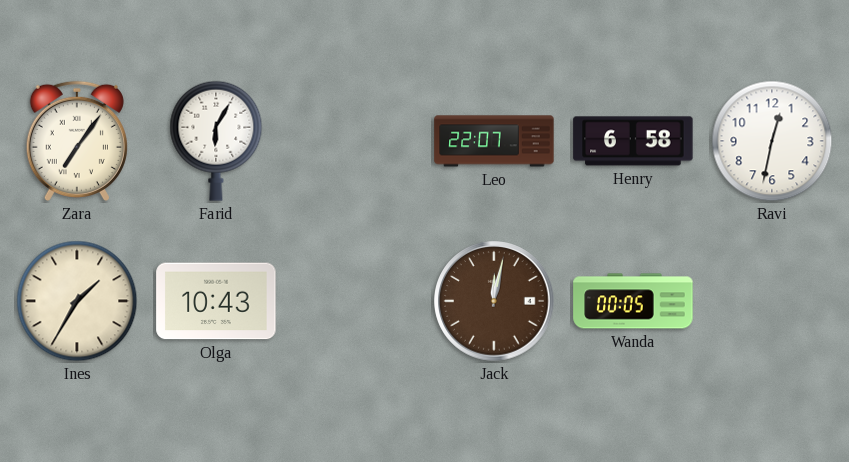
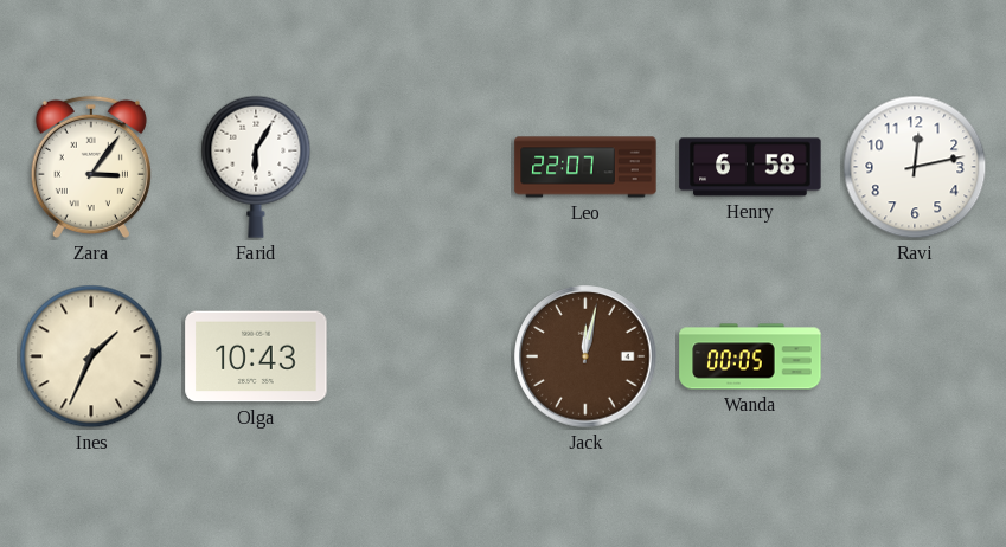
Zara: 7:06 -> 3:06
Ravi: 12:32 -> 12:13
Ines: 1:35 -> 1:34
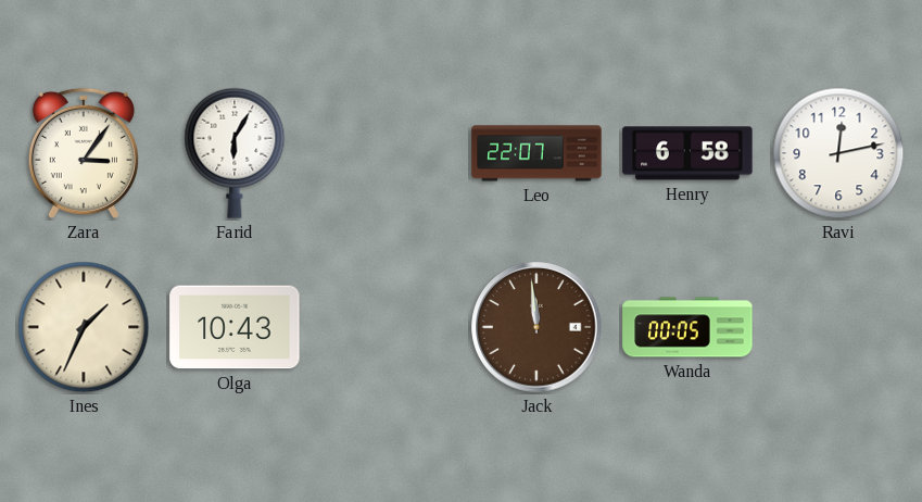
Jack: 12:02 -> 11:59
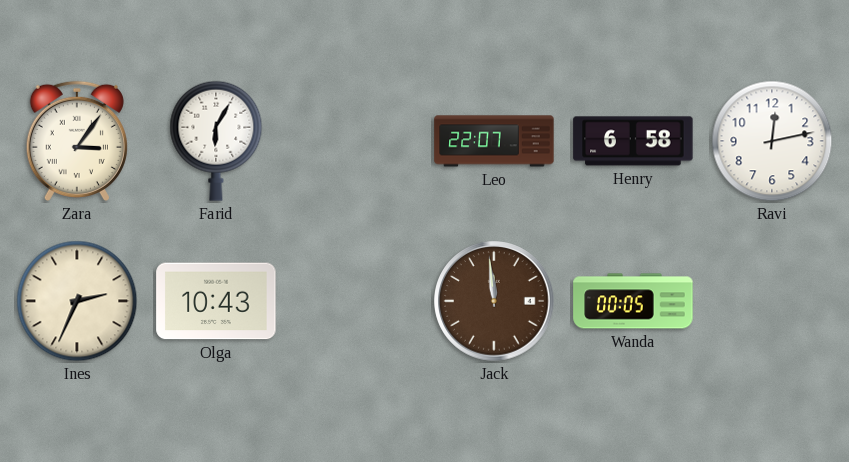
Ines: 1:34 -> 2:34
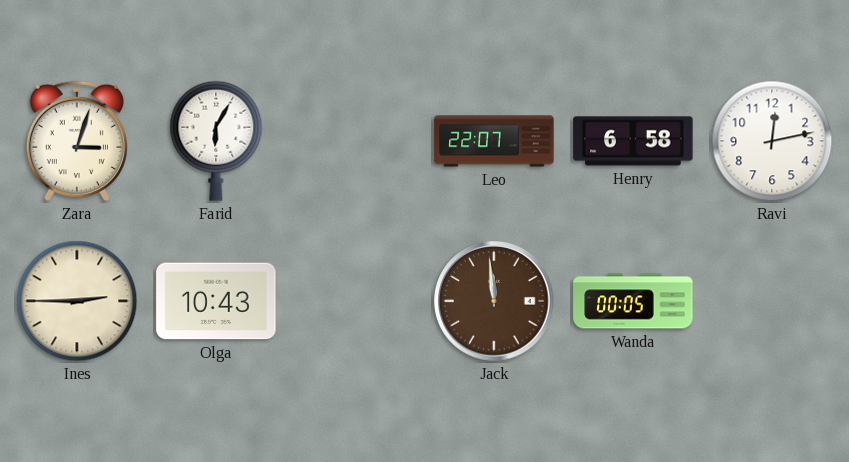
Zara: 3:06 -> 3:03
Ines: 2:34 -> 2:45
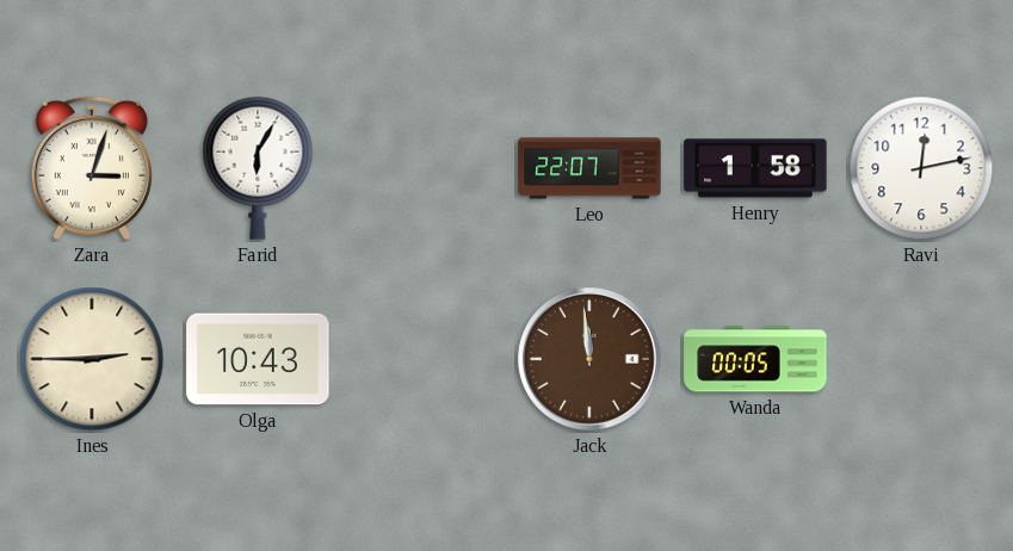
Henry: 6:58 -> 1:58
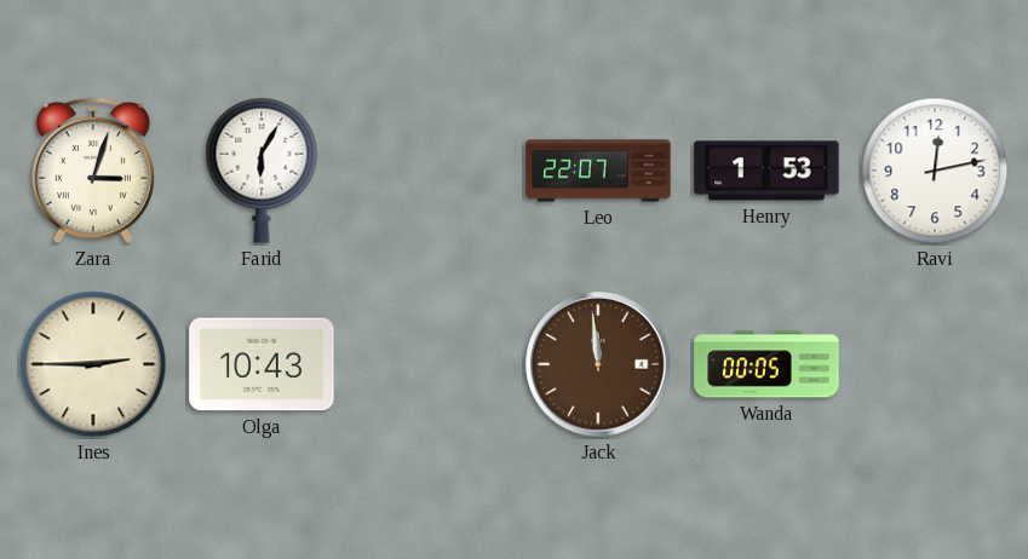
Henry: 1:58 -> 1:53
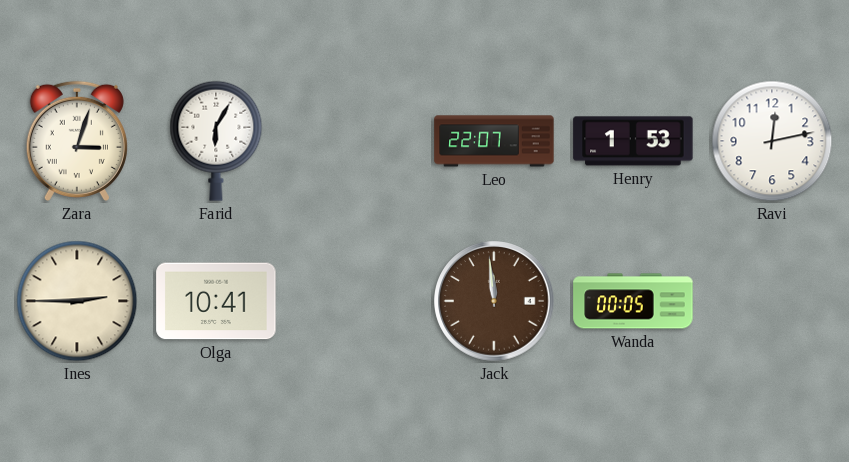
Olga: 10:43 -> 10:41
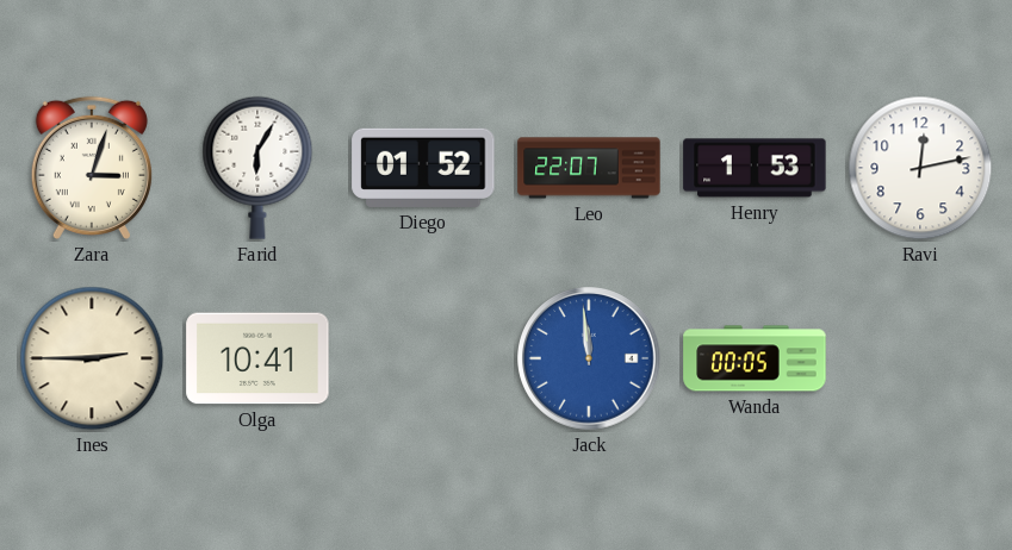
Diego: none -> 01:52
Jack dial: brown -> blue
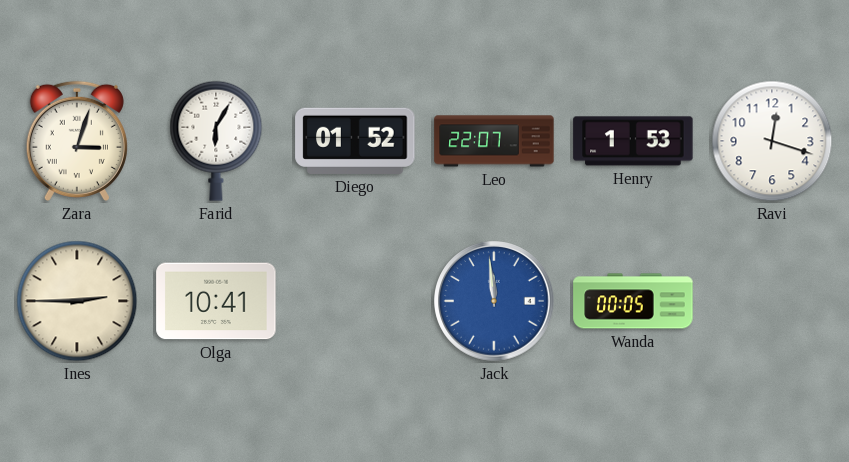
Ravi: 12:13 -> 12:18
